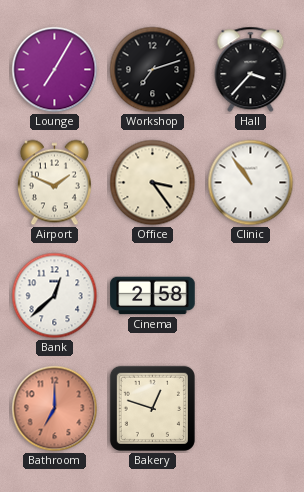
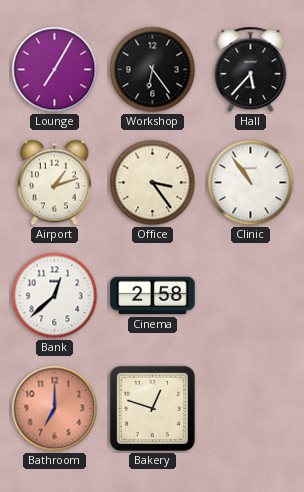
Workshop: 7:12 -> 6:24
Hall: 3:37 -> 5:37
Airport: 1:49 -> 1:12
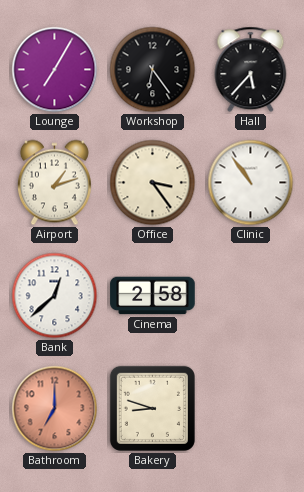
Bakery: 12:48 -> 8:48
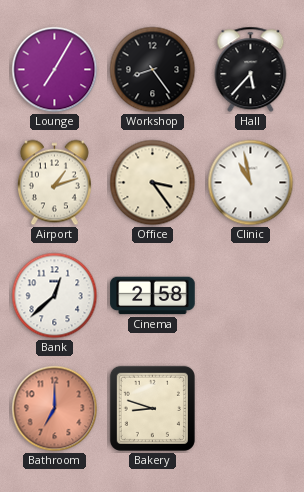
Workshop: 6:24 -> 8:24
Clinic: 10:54 -> 10:58
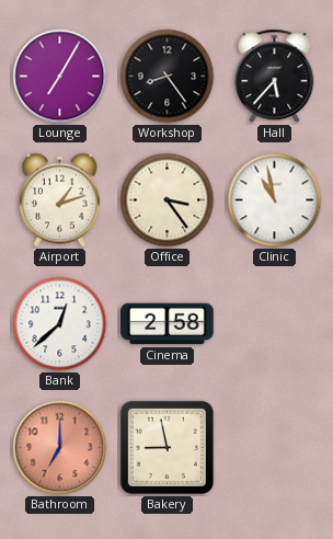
Bakery: 8:48 -> 8:58
